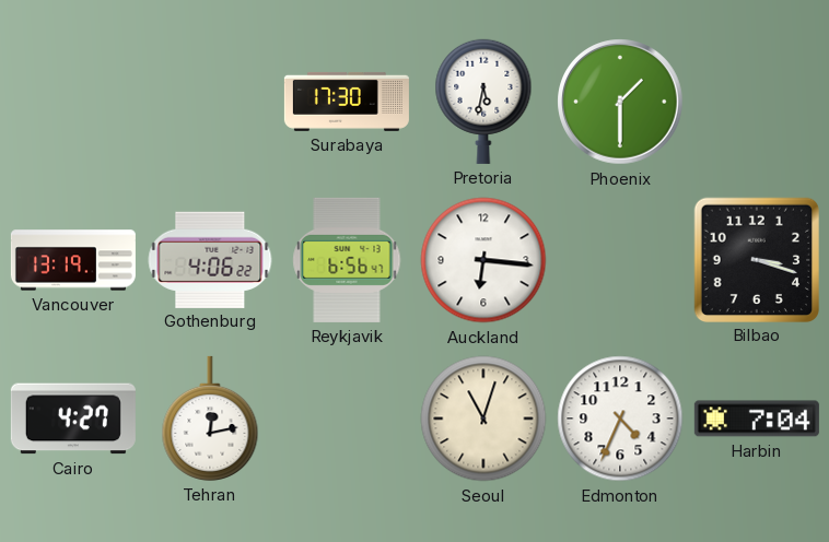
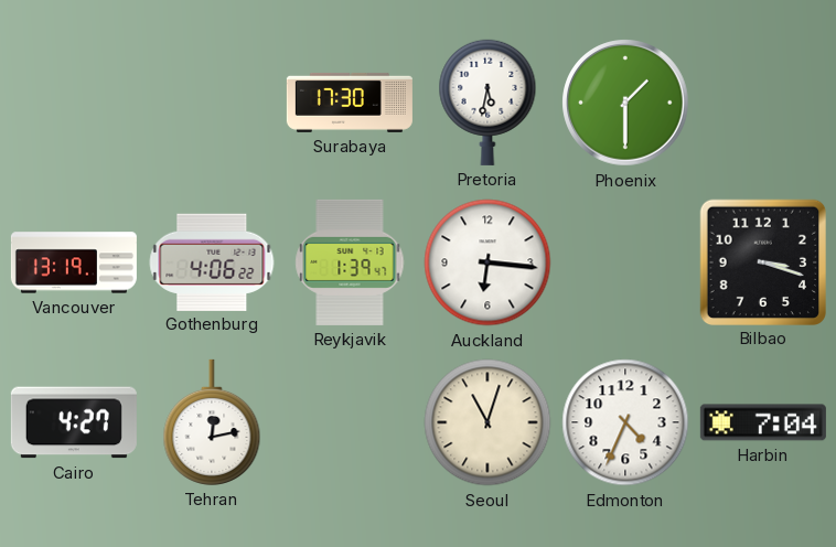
Reykjavik: 6:56 -> 1:39
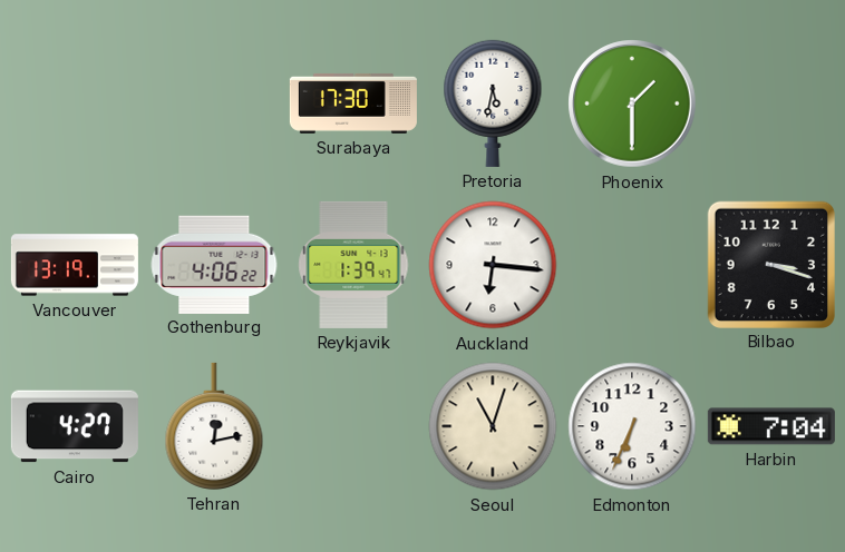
Edmonton: 4:34 -> 6:34
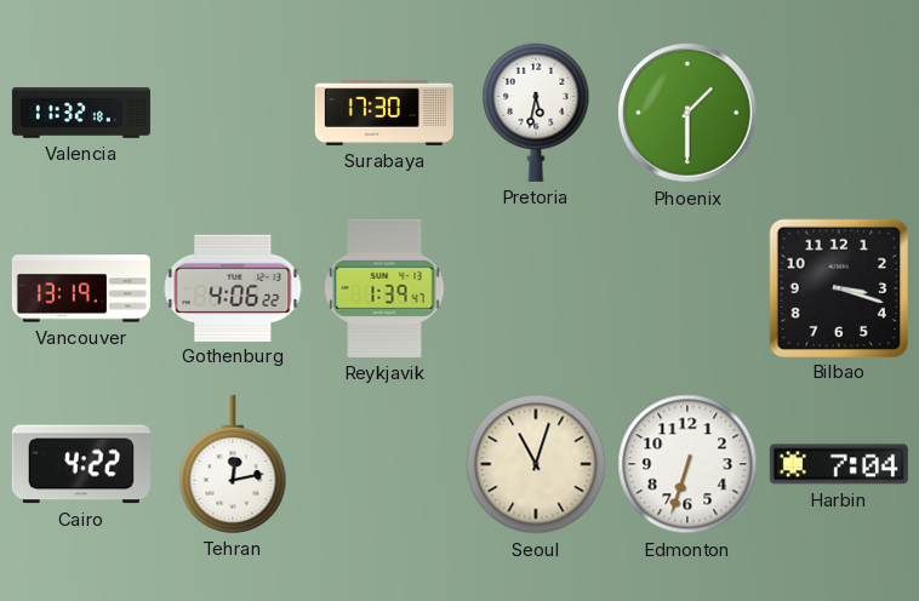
Valencia: none -> 11:32
Auckland: 6:16 -> none
Cairo: 4:27 -> 4:22
Edmonton: 6:34 -> 6:33
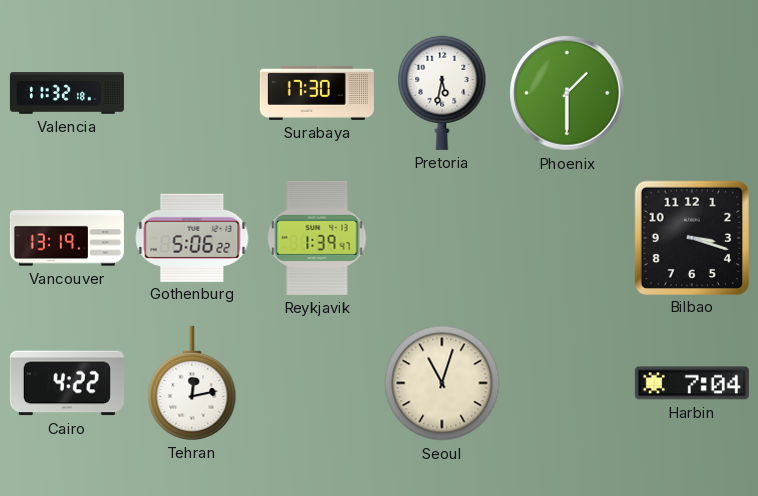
Gothenburg: 4:06 -> 5:06
Edmonton: 6:33 -> none
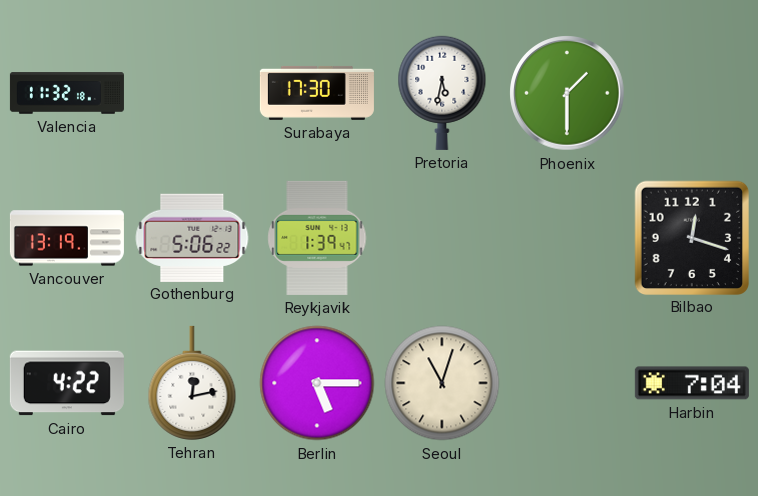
Bilbao: 3:18 -> 12:18
Berlin: none -> 5:15
